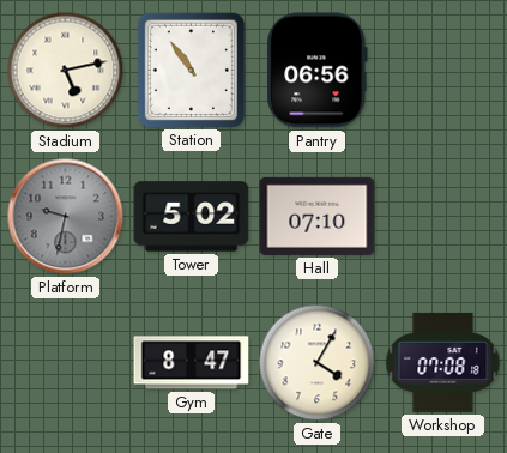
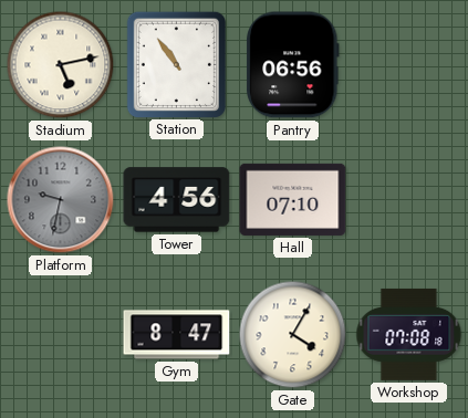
Tower: 5:02 -> 4:56
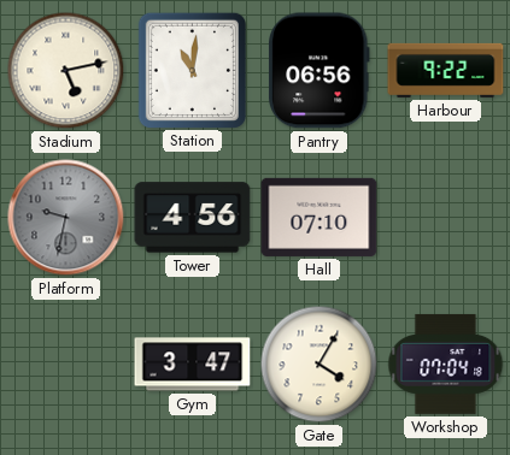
Station: 10:54 -> 11:01
Harbour: none -> 9:22
Gym: 8:47 -> 3:47
Workshop: 07:08 -> 07:04
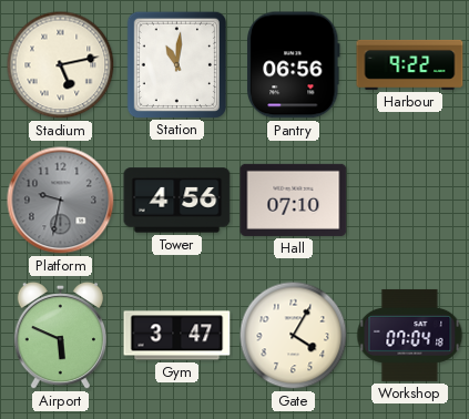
Airport: none -> 5:49
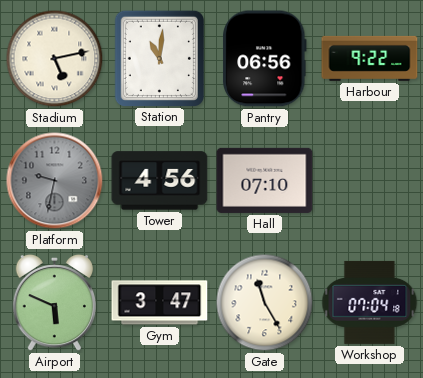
Gate: 4:05 -> 11:25
